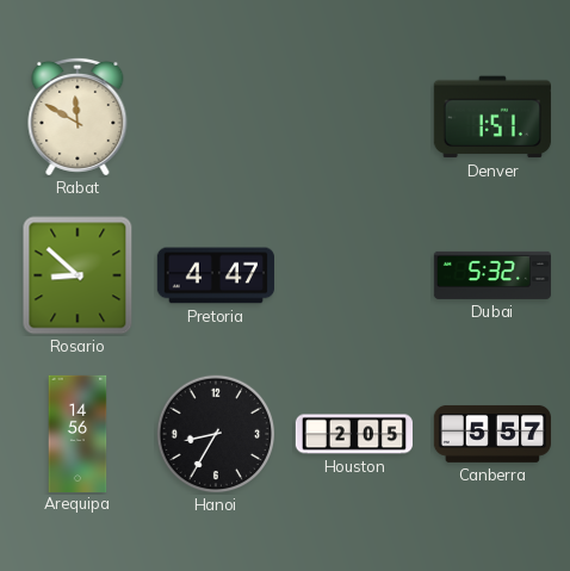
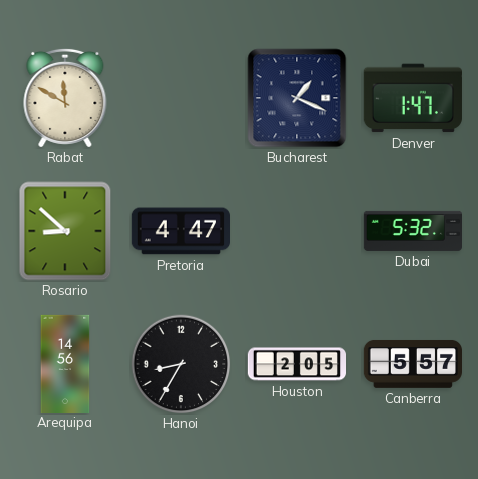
Bucharest: none -> 1:19
Denver: 1:51 -> 1:47
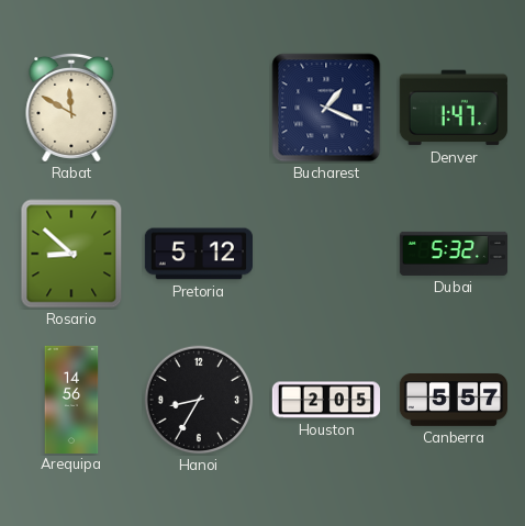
Pretoria: 4:47 -> 5:12
